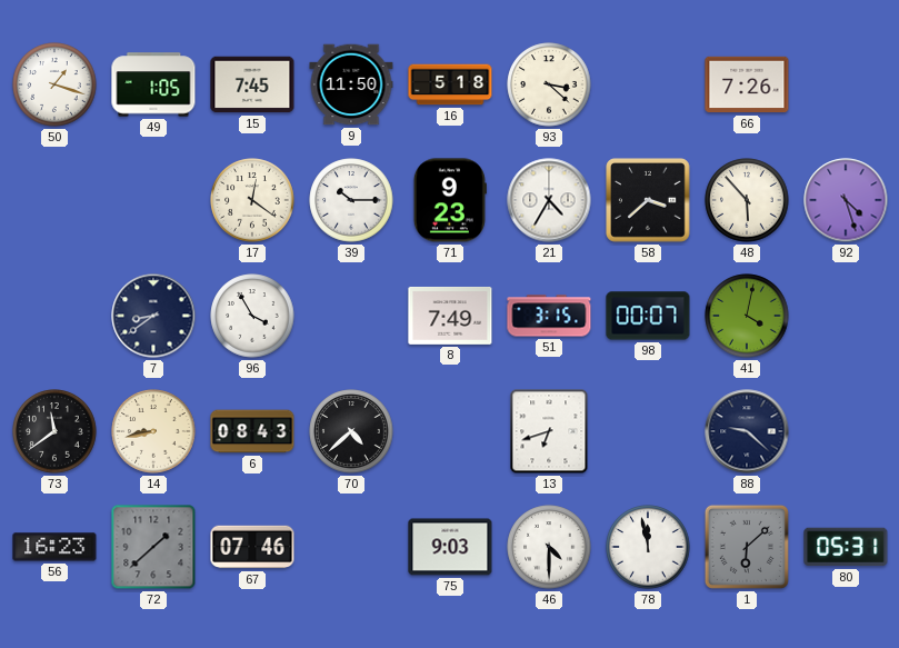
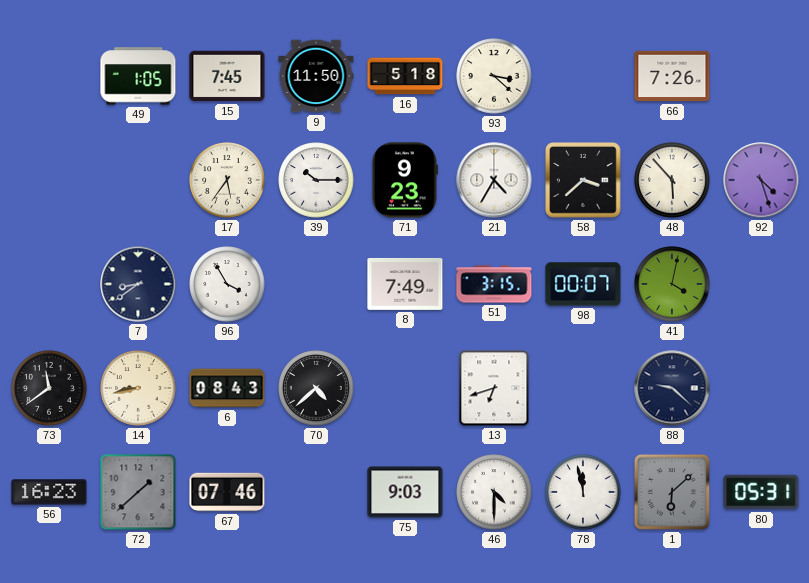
50: 1:18 -> none
17: 12:21 -> 5:36
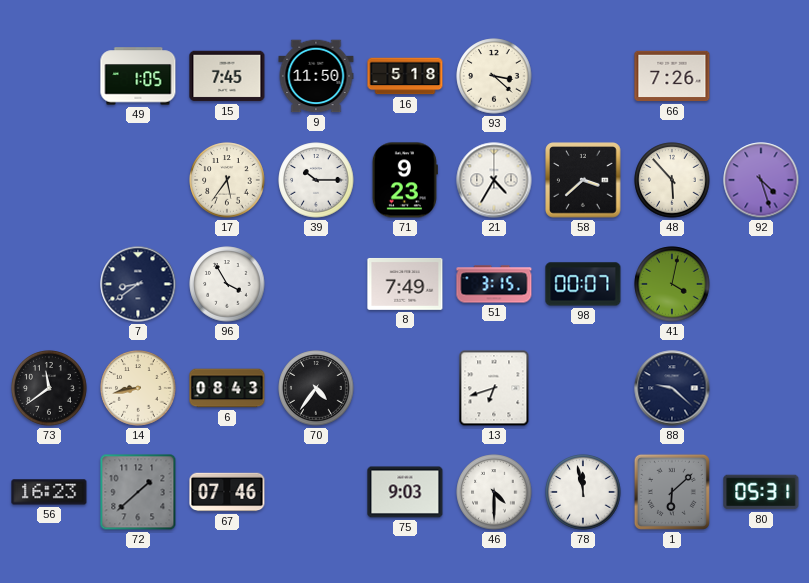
70: 4:38 -> 4:36
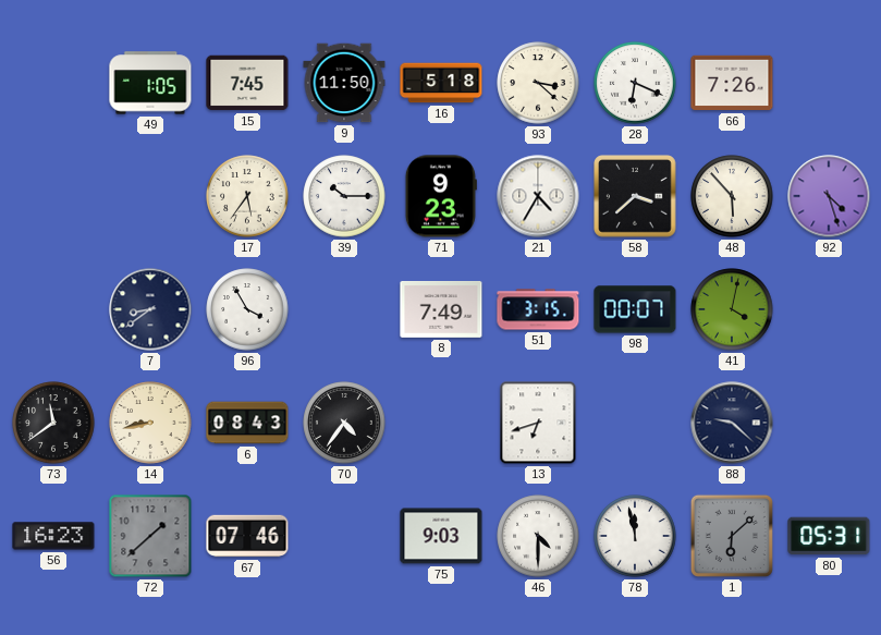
28: none -> 6:19
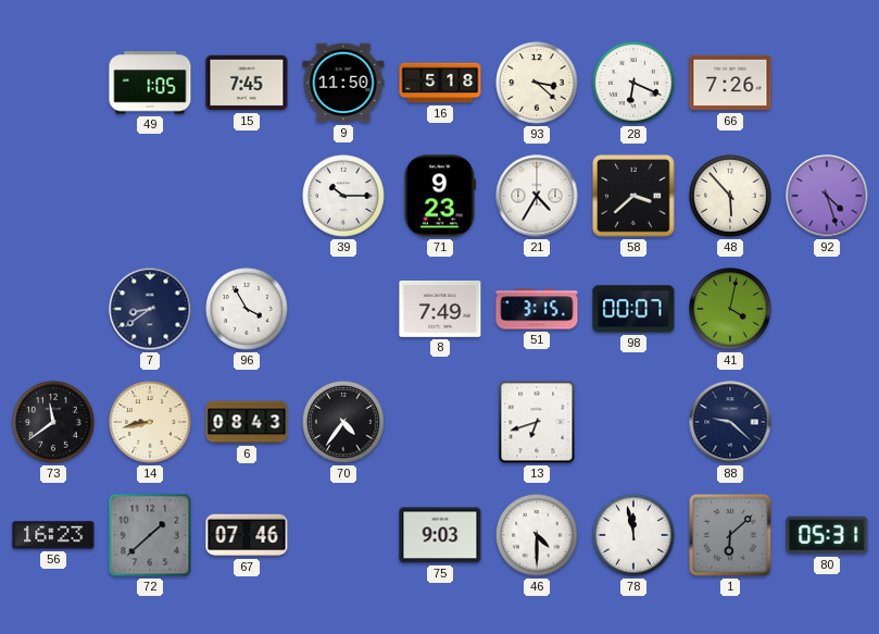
17: 5:36 -> none
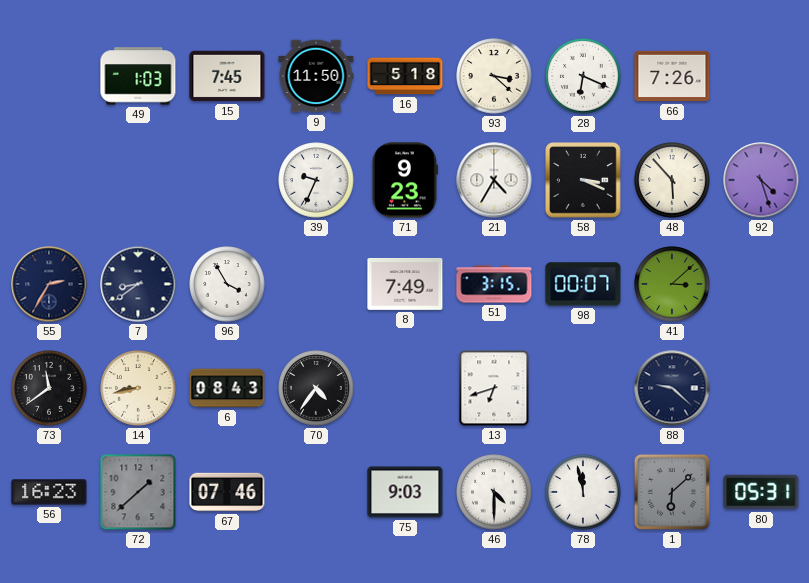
49: 1:05 -> 1:03
39: 10:15 -> 9:34
58: 3:38 -> 3:19
55: none -> 2:35
41: 4:02 -> 3:08
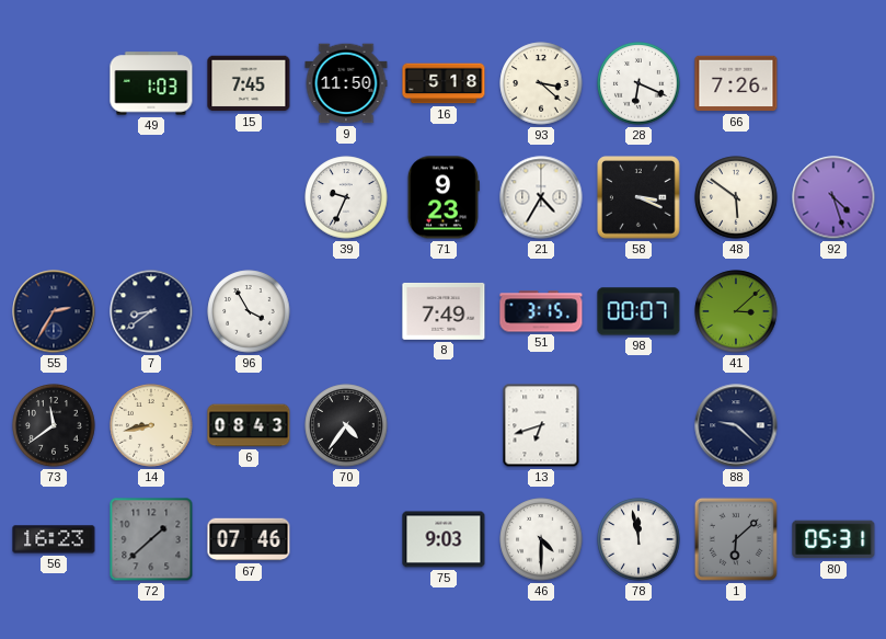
48: 5:53 -> 5:51
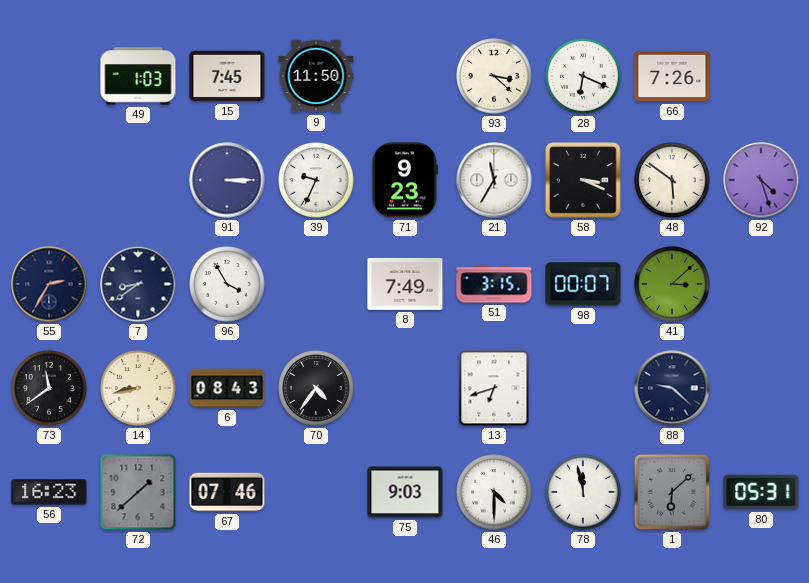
16: 5:18 -> none
91: none -> 3:15
21: 4:35 -> 11:35
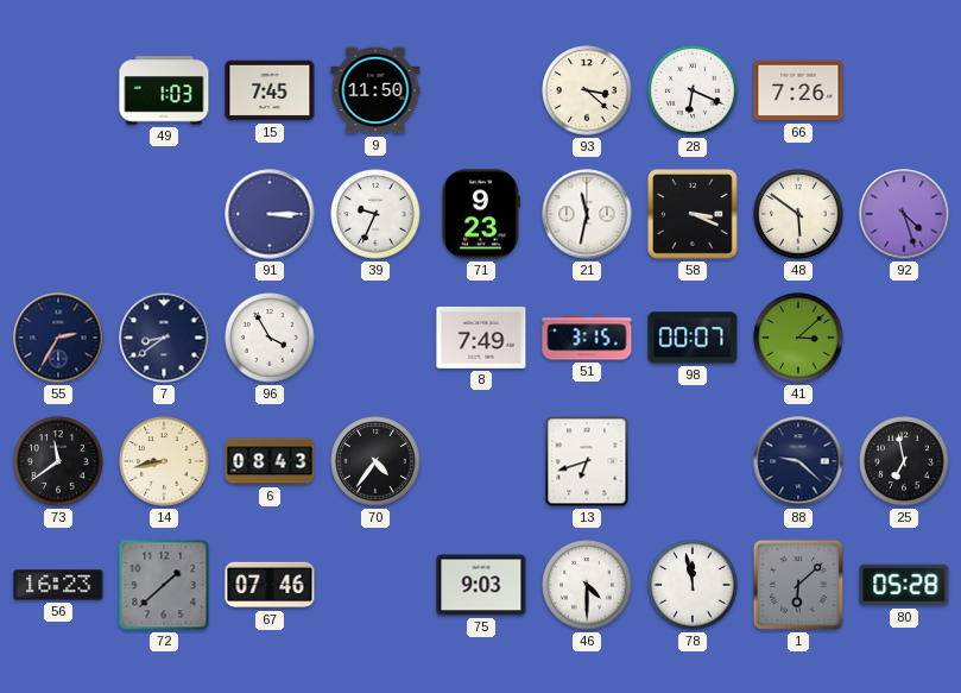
21: 11:35 -> 11:32
25: none -> 6:58
80: 05:31 -> 05:28
